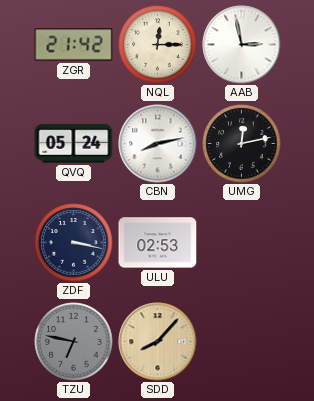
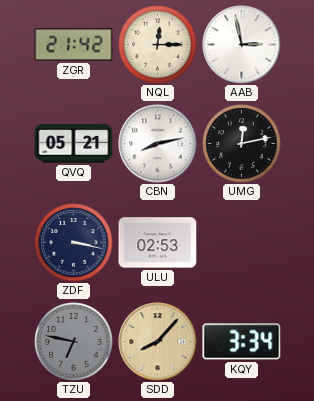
QVQ: 05:24 -> 05:21
KQY: none -> 3:34
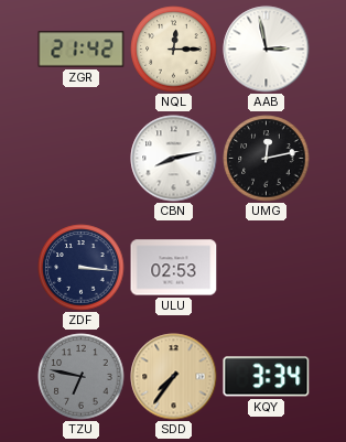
QVQ: 05:21 -> none
ZDF: 3:17 -> 3:16
SDD: 8:07 -> 7:36
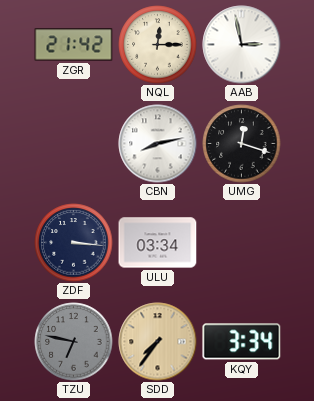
UMG: 12:13 -> 12:18
ULU: 02:53 -> 03:34
